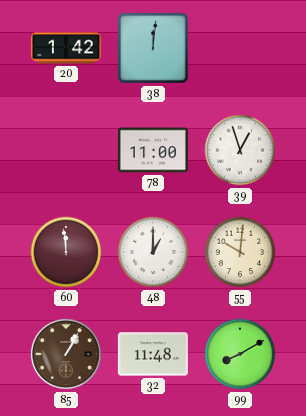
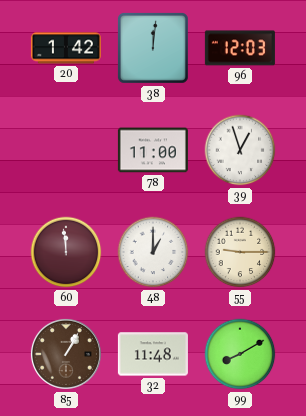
96: none -> 12:03
55: 10:01 -> 9:15
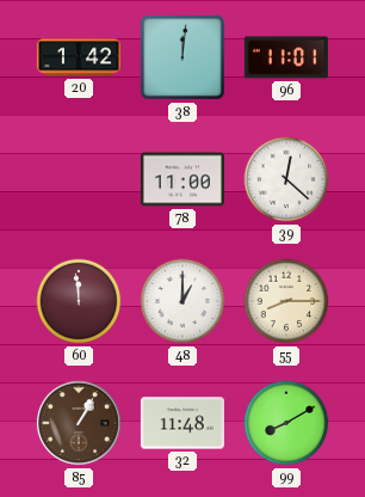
96: 12:03 -> 11:01
39: 12:57 -> 12:22
55: 9:15 -> 8:15
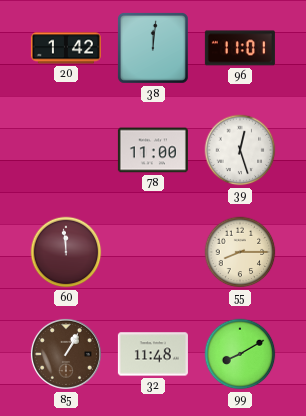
39: 12:22 -> 12:27
48: 1:00 -> none
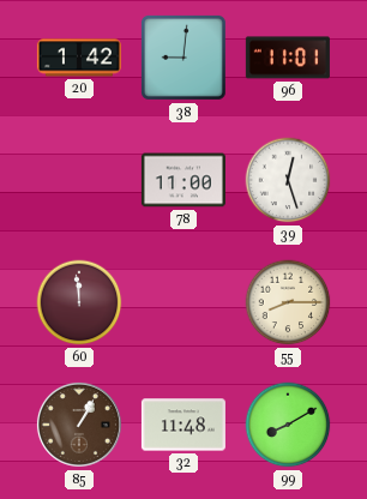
38: 12:01 -> 9:01
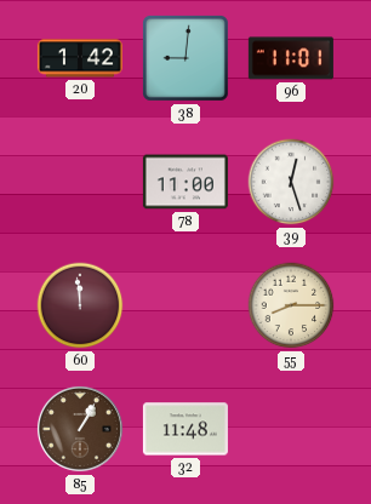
99: 8:10 -> none
